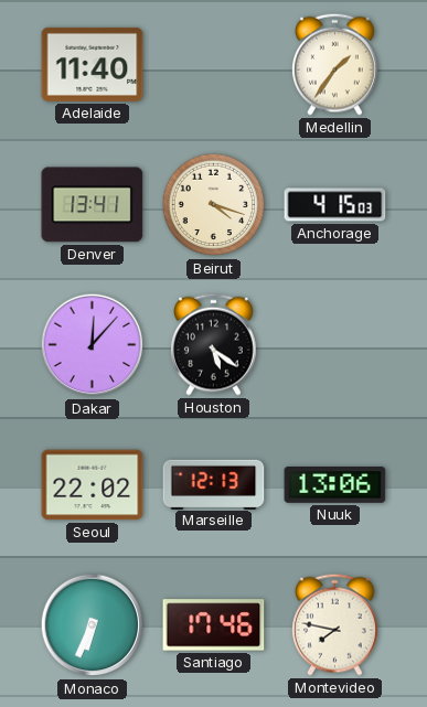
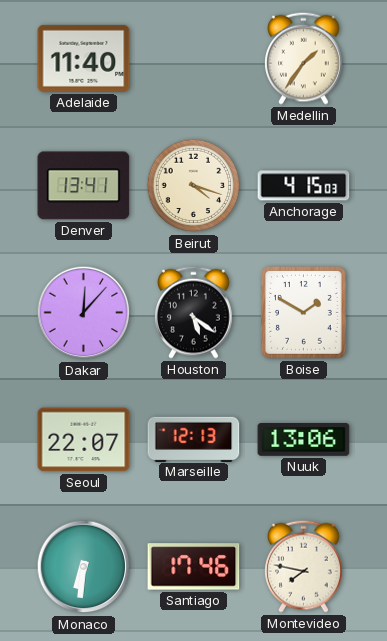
Boise: none -> 1:50
Seoul: 22:02 -> 22:07
Monaco: 6:34 -> 6:31
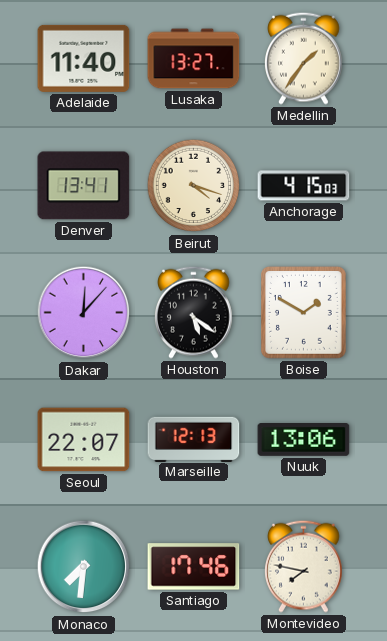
Lusaka: none -> 13:27
Monaco: 6:31 -> 7:31
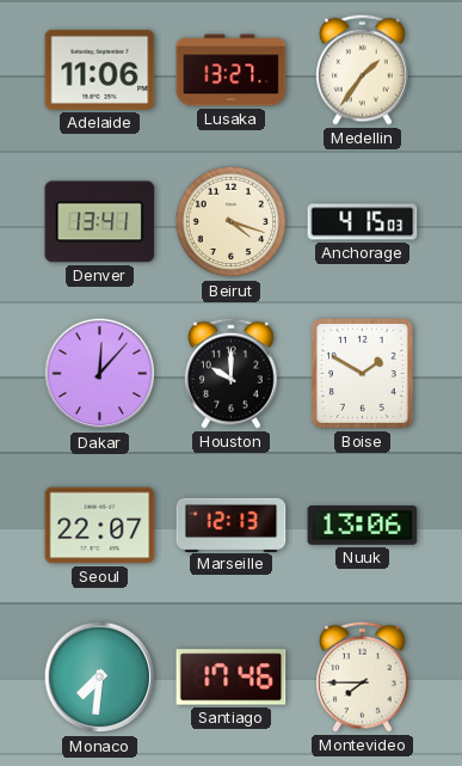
Adelaide: 11:40 -> 11:06
Houston: 5:21 -> 10:00
Montevideo: 7:47 -> 7:45
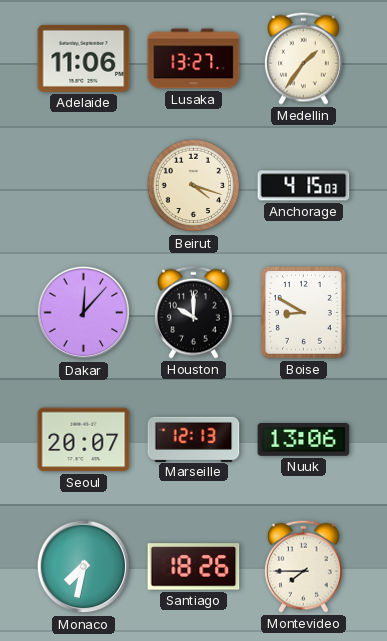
Denver: 13:41 -> none
Boise: 1:50 -> 8:50
Seoul: 22:07 -> 20:07
Monaco: 7:31 -> 7:32
Santiago: 17:46 -> 18:26
